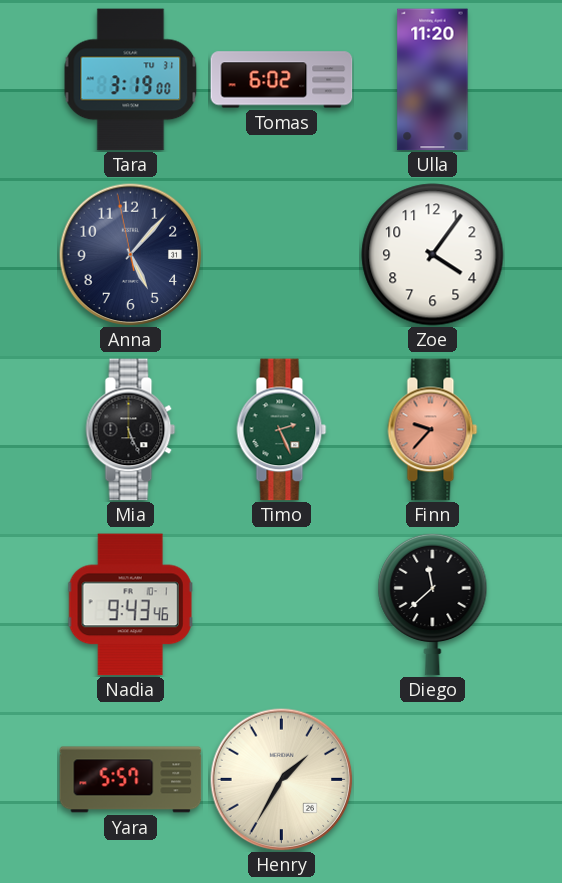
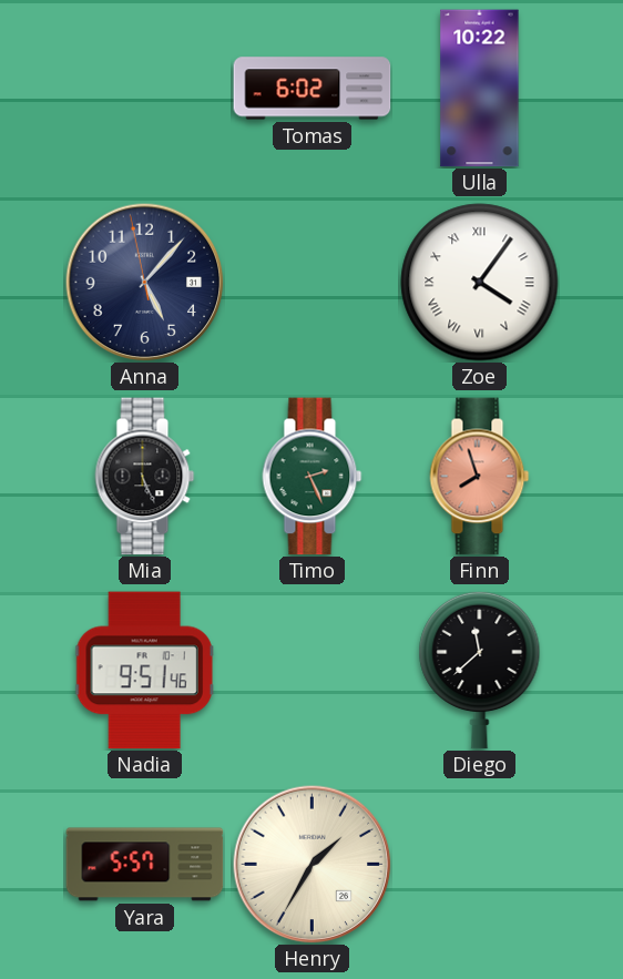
Tara: 3:19 -> none
Ulla: 11:20 -> 10:22
Zoe numerals: Arabic -> Roman
Finn: 9:37 -> 7:57
Nadia: 9:43 -> 9:51
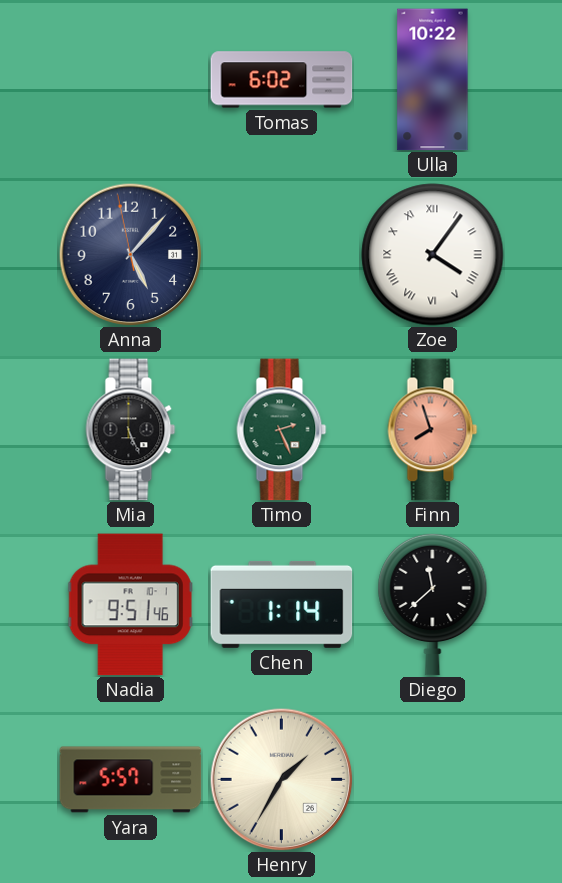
Chen: none -> 1:14
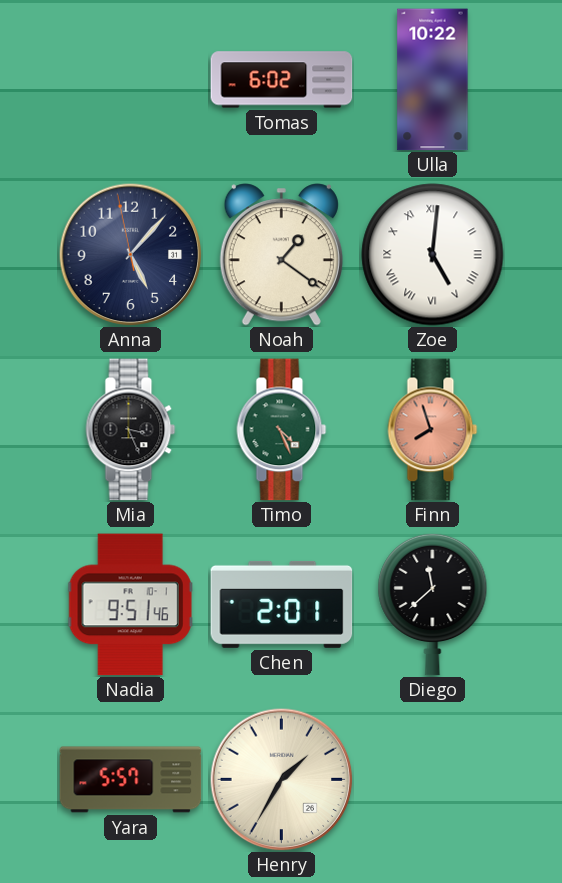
Noah: none -> 1:21
Zoe: 4:06 -> 5:01
Mia: 5:26 -> 3:26
Timo: 2:26 -> 4:26
Chen: 1:14 -> 2:01
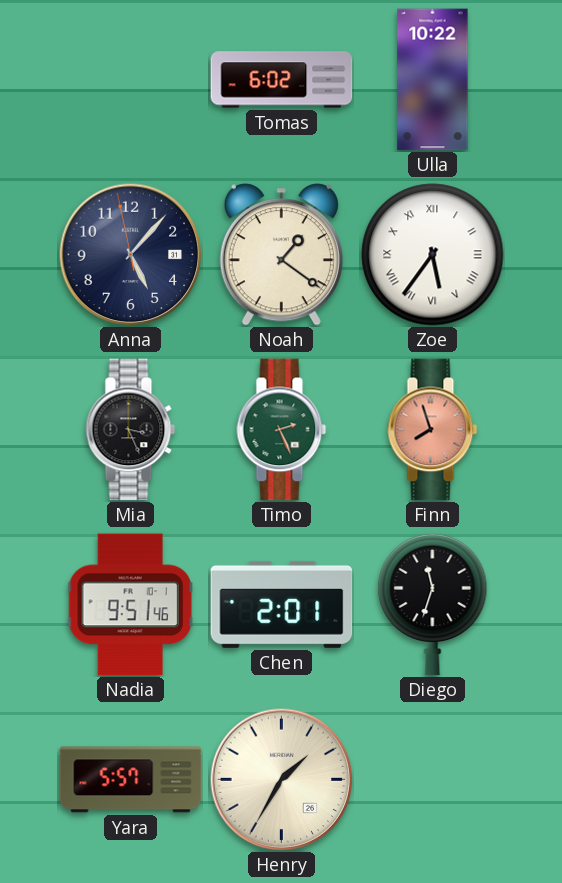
Zoe: 5:01 -> 5:36
Timo: 4:26 -> 2:26
Diego: 11:38 -> 11:33
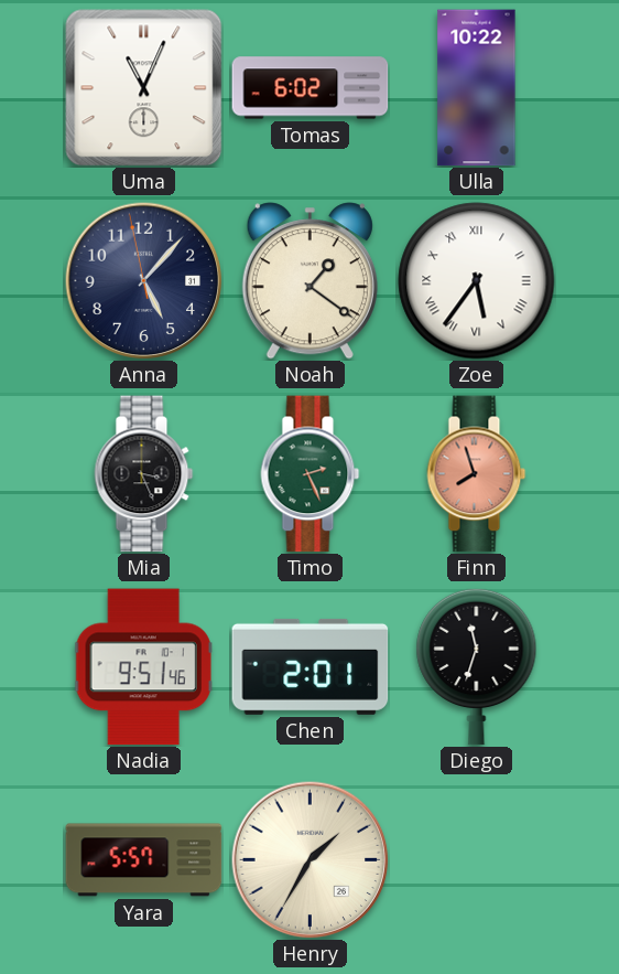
Uma: none -> 11:04
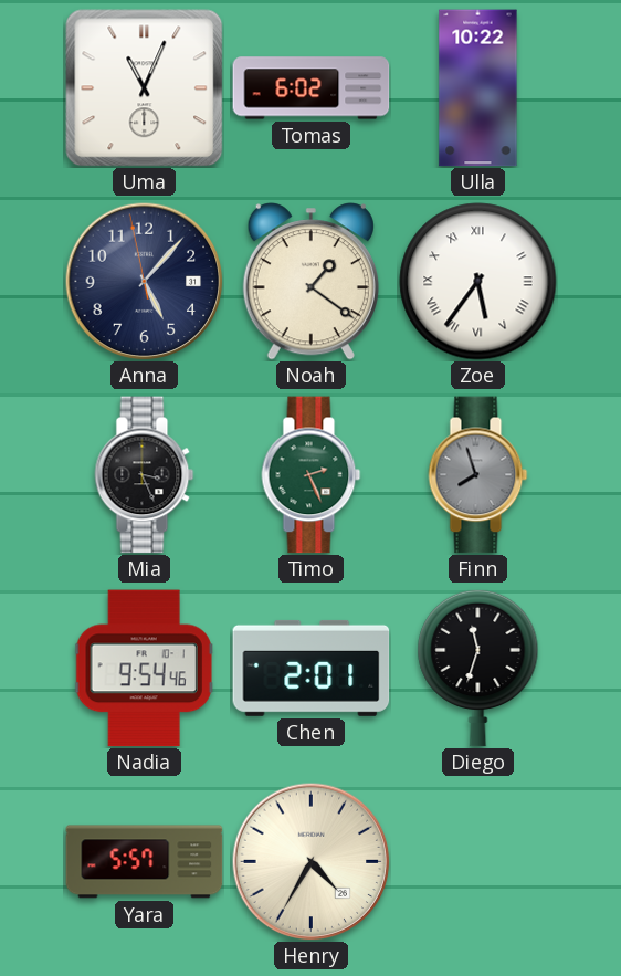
Finn dial: salmon -> grey
Nadia: 9:51 -> 9:54
Henry: 1:35 -> 4:35
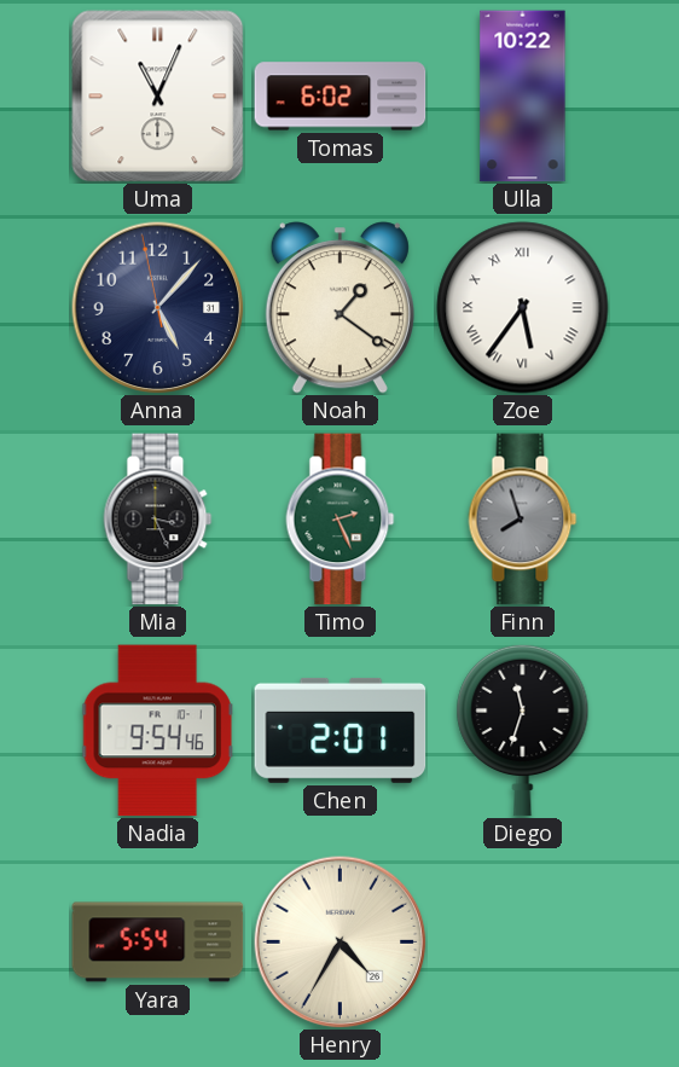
Yara: 5:57 -> 5:54
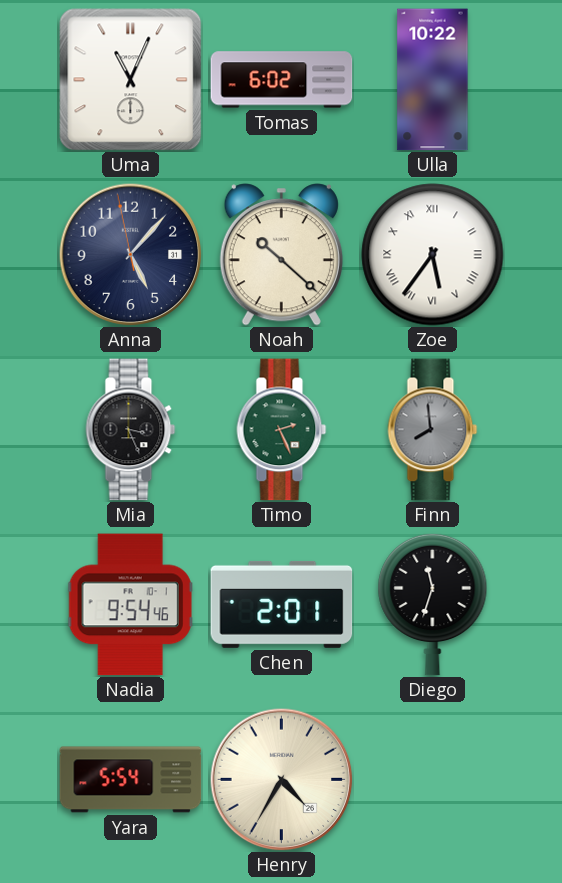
Noah: 1:21 -> 10:22
Finn: 7:57 -> 7:59
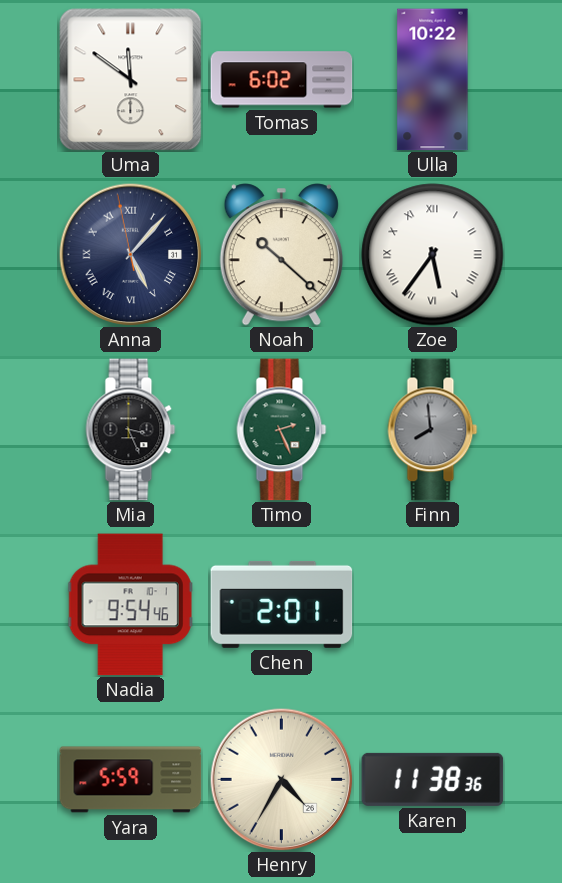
Uma: 11:04 -> 11:51
Anna numerals: Arabic -> Roman
Diego: 11:33 -> none
Yara: 5:54 -> 5:59
Karen: none -> 11:38
